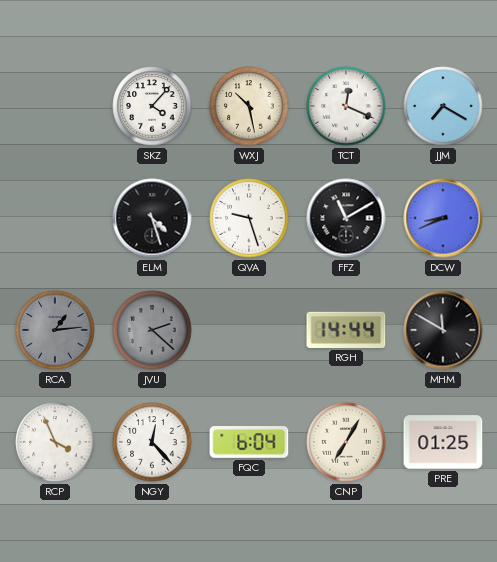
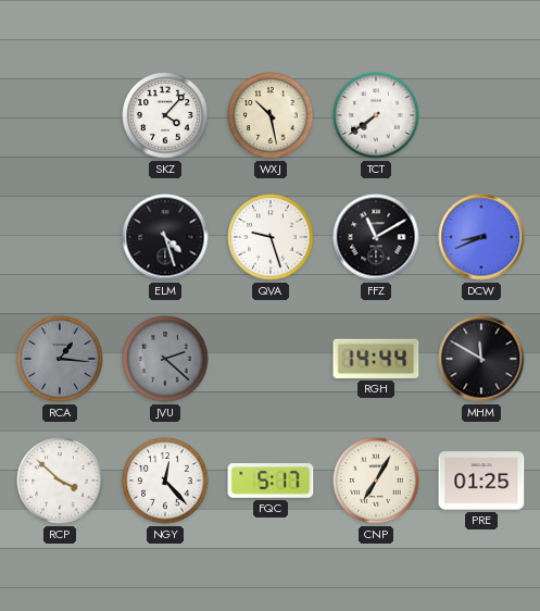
TCT: 12:19 -> 7:39
JJM: 7:20 -> none
RCA: 1:14 -> 1:16
RCP: 3:56 -> 3:52
FQC: 6:04 -> 5:17
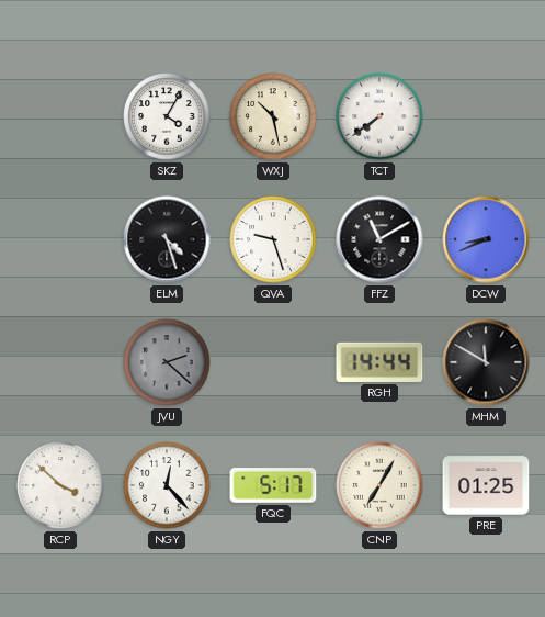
SKZ: 4:07 -> 4:05
RCA: 1:16 -> none
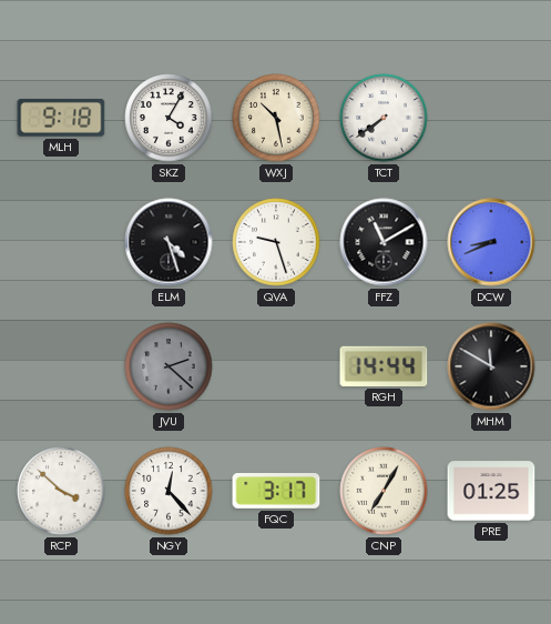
MLH: none -> 9:18
FQC: 5:17 -> 3:17
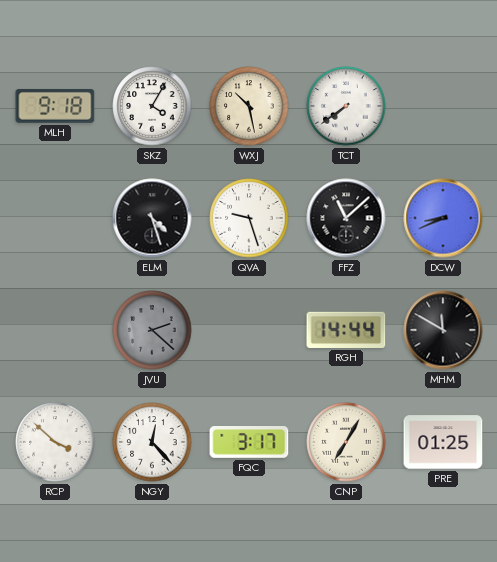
FFZ: 11:10 -> 11:08
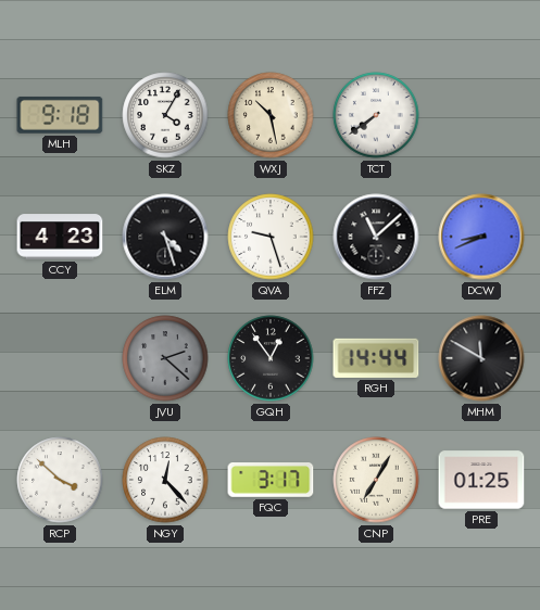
CCY: none -> 4:23
GQH: none -> 12:54
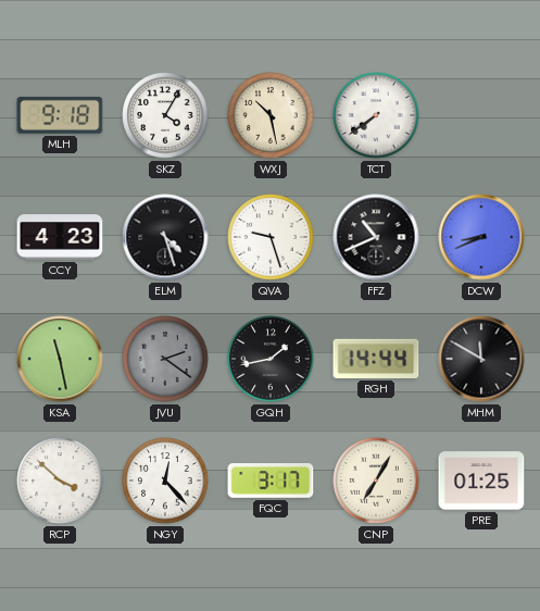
FFZ: 11:08 -> 10:41
KSA: none -> 11:28
JVU: 2:22 -> 2:21
GQH: 12:54 -> 1:43
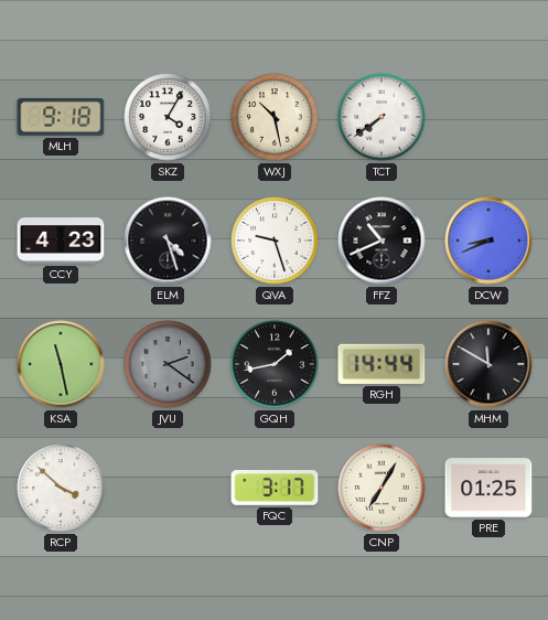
NGY: 12:23 -> none
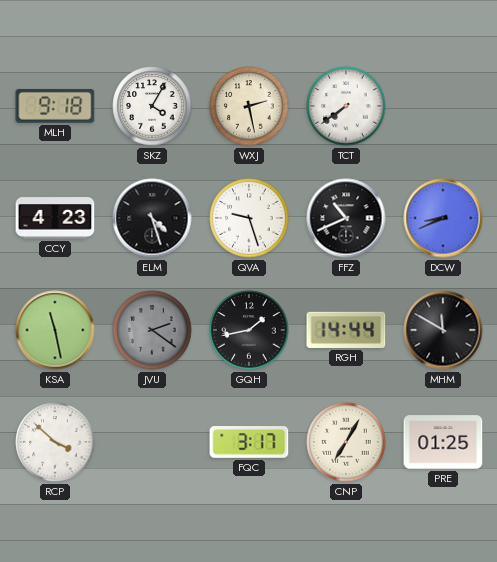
WXJ: 10:28 -> 2:28
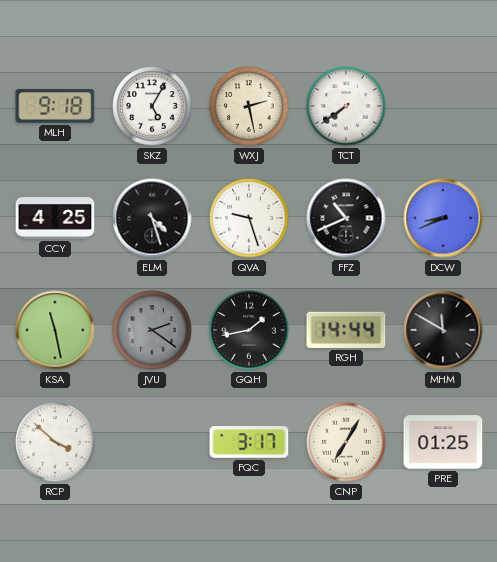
SKZ: 4:05 -> 5:05
CCY: 4:23 -> 4:25
